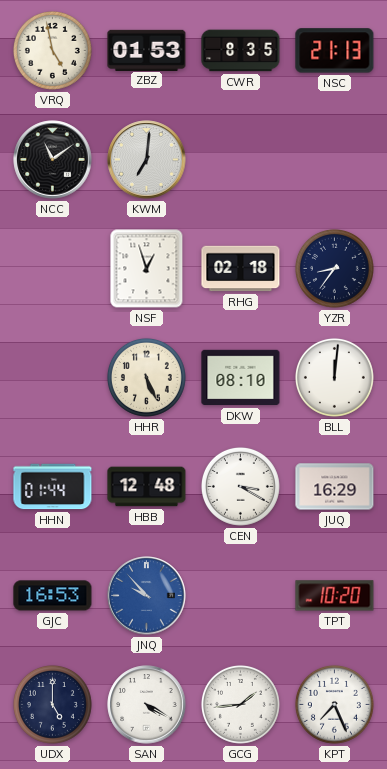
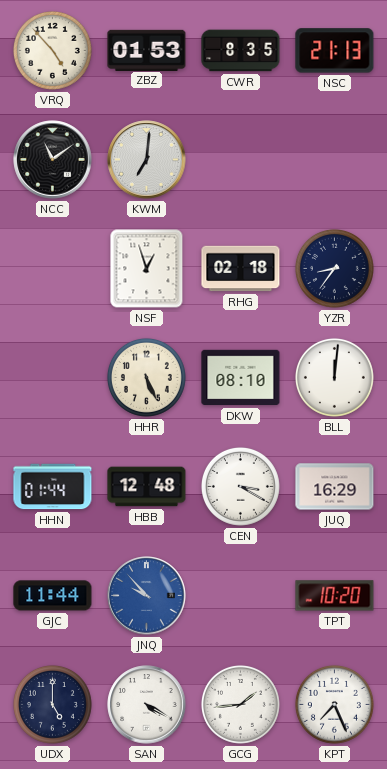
VRQ: 4:58 -> 4:53
GJC: 16:53 -> 11:44
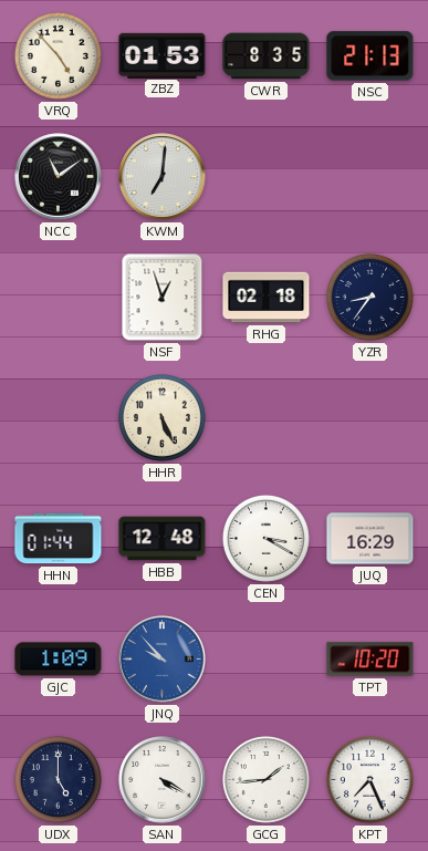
DKW: 08:10 -> none
BLL: 12:01 -> none
GJC: 11:44 -> 1:09
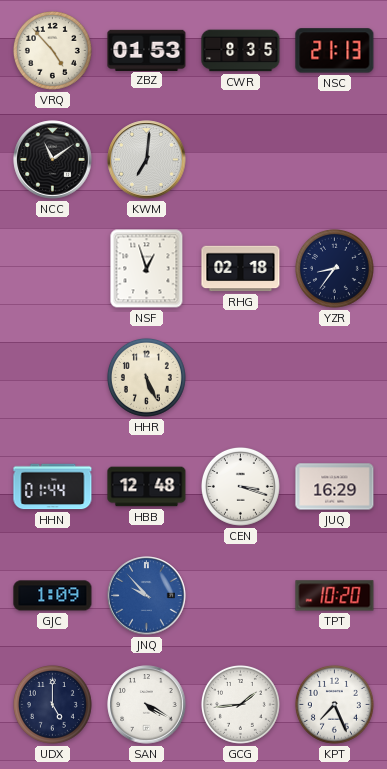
CEN: 3:20 -> 3:18
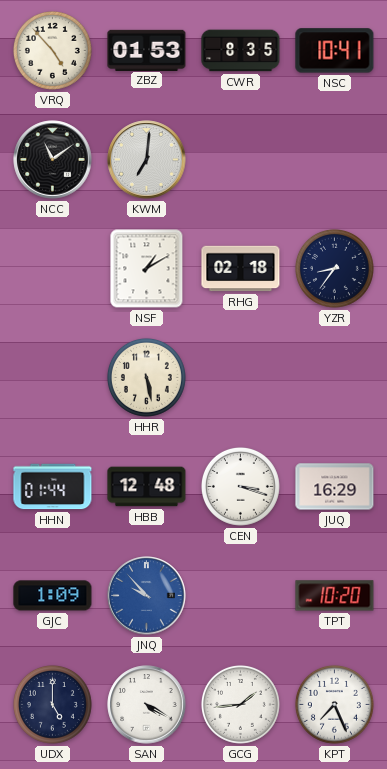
NSC: 21:13 -> 10:41
NSF: 12:57 -> 1:10
HHR: 5:26 -> 5:28
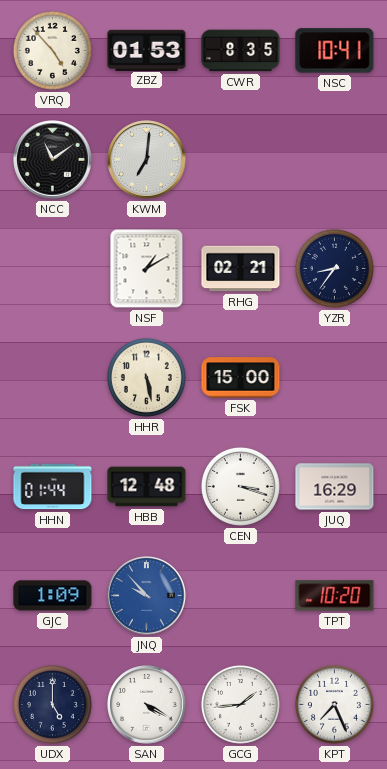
RHG: 02:18 -> 02:21
FSK: none -> 15:00
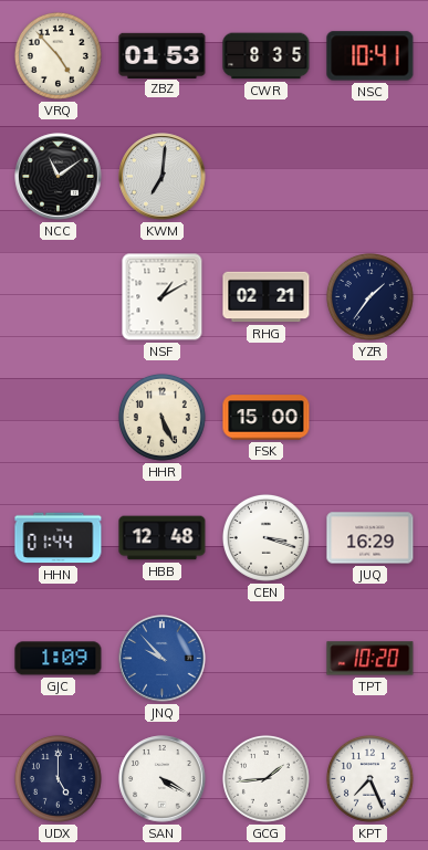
YZR: 8:36 -> 1:36
HHR: 5:28 -> 5:26
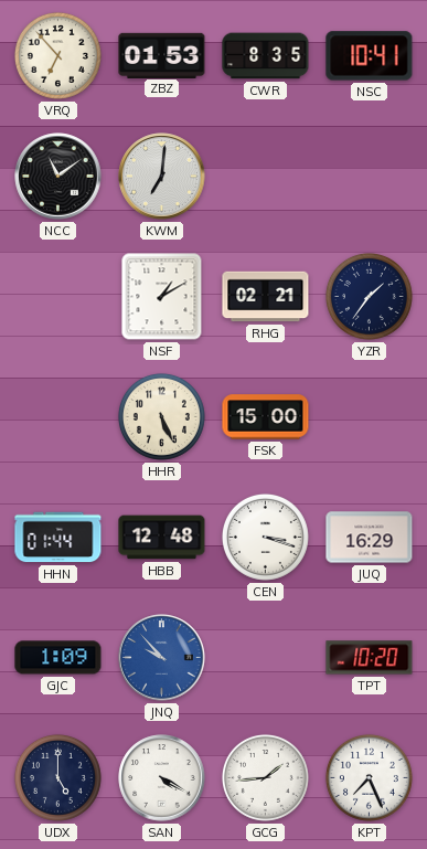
VRQ: 4:53 -> 6:53
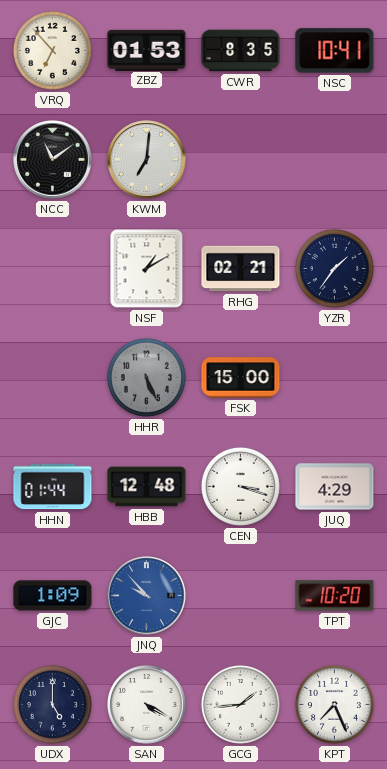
HHR dial: cream -> grey
JUQ: 16:29 -> 4:29
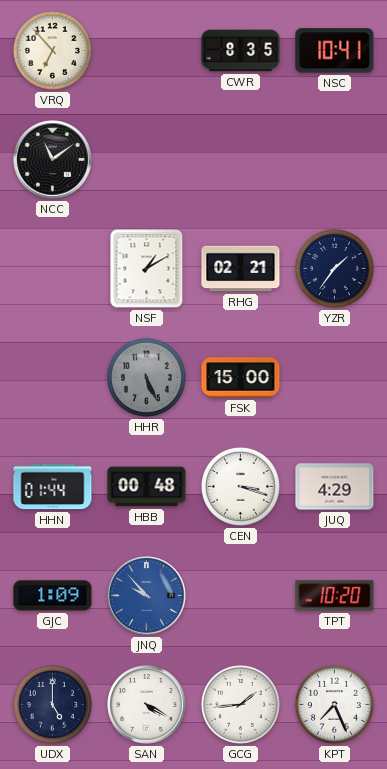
ZBZ: 01:53 -> none
KWM: 7:01 -> none
HBB: 12:48 -> 00:48
